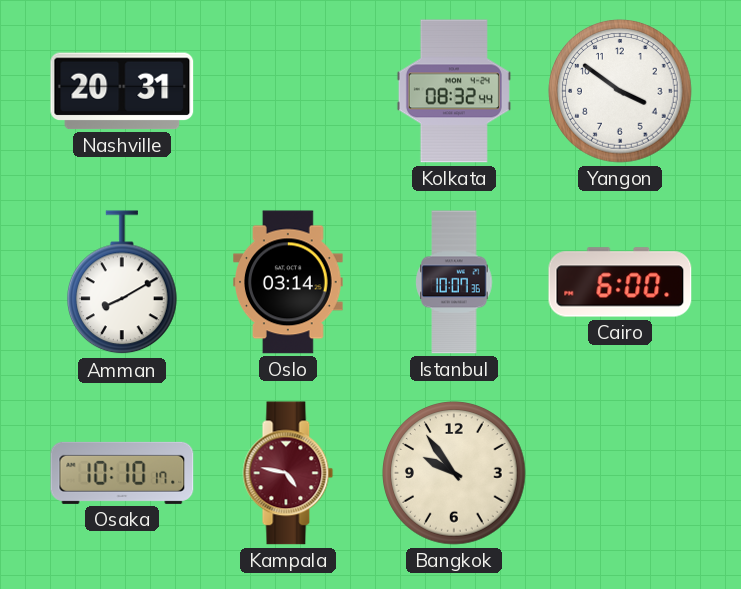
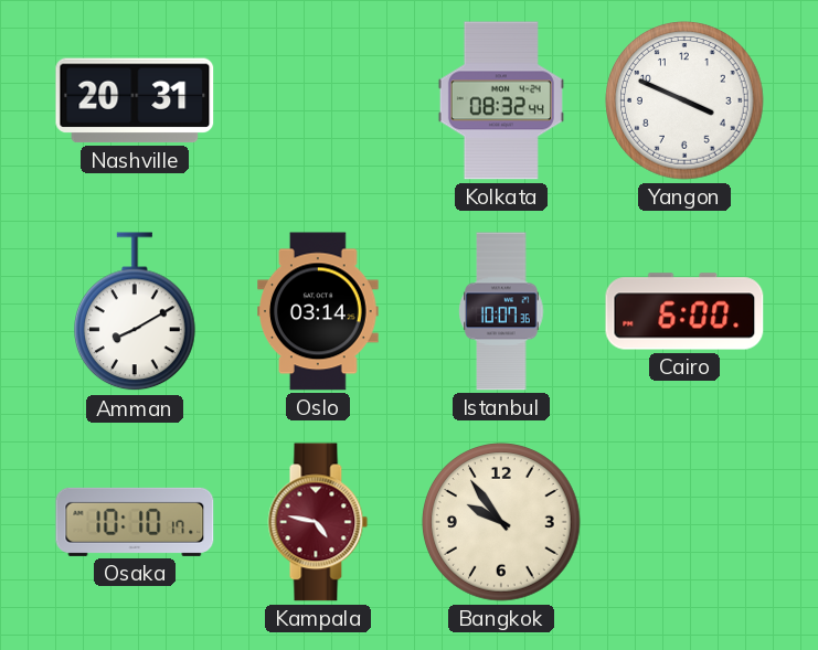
Yangon: 3:51 -> 3:49
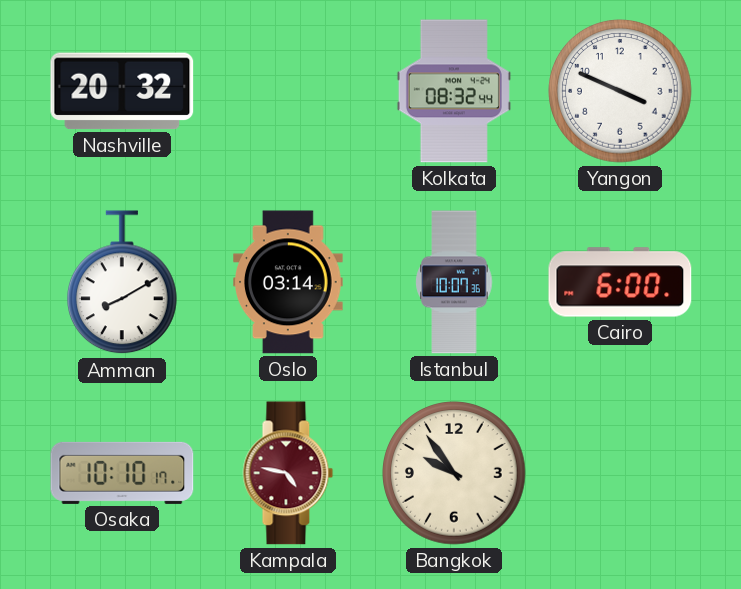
Nashville: 20:31 -> 20:32
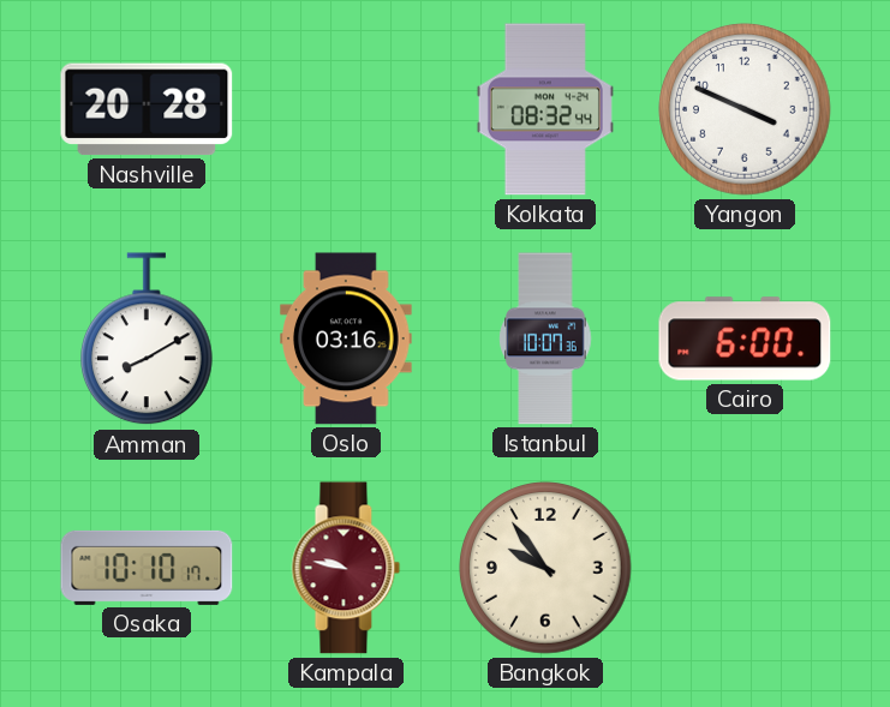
Nashville: 20:32 -> 20:28
Oslo: 03:14 -> 03:16
Kampala: 4:47 -> 9:47
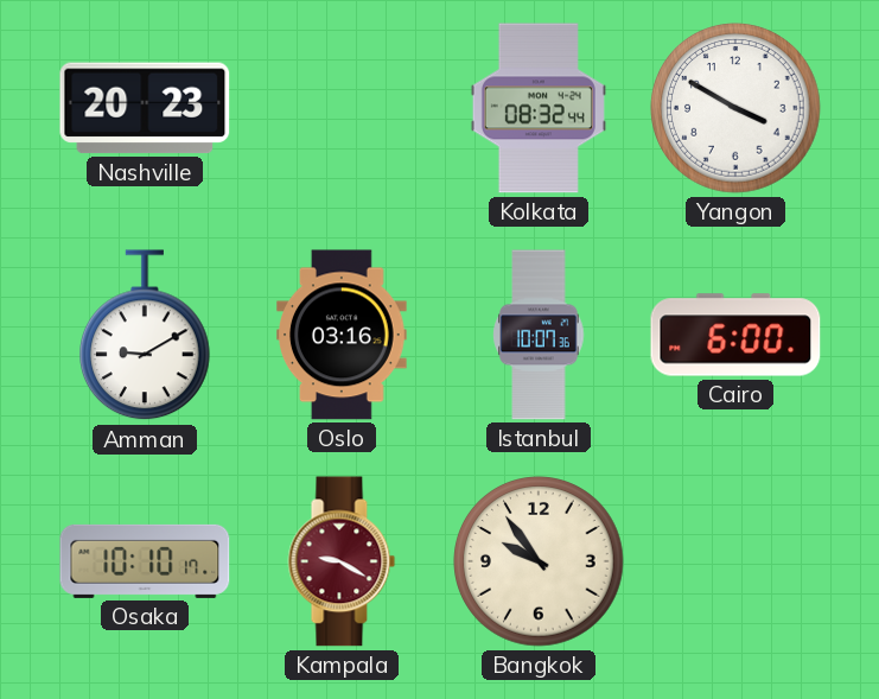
Nashville: 20:28 -> 20:23
Yangon: 3:49 -> 3:50
Amman: 8:10 -> 9:10
Kampala: 9:47 -> 9:20
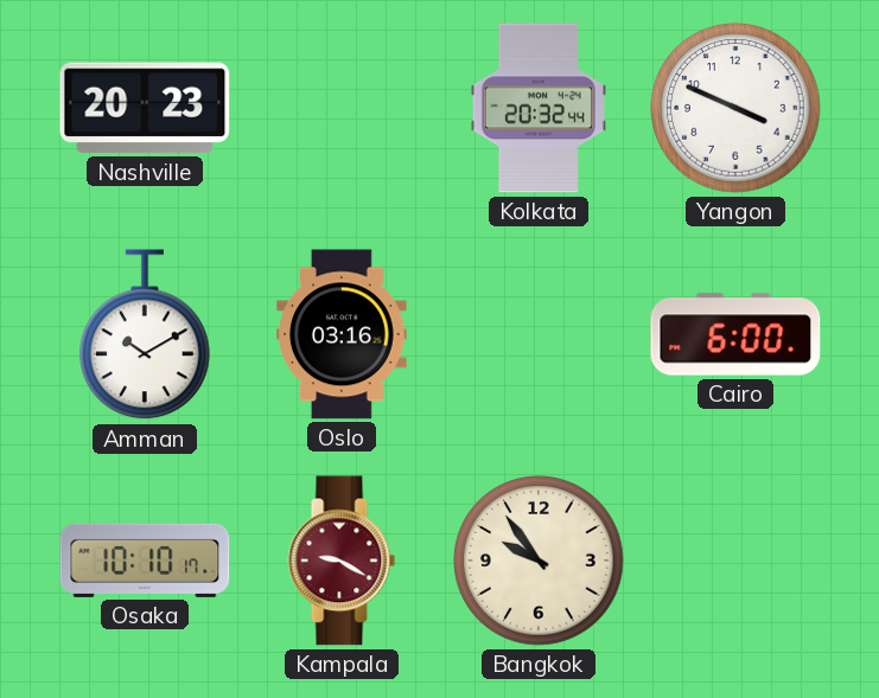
Kolkata: 08:32 -> 20:32
Yangon: 3:50 -> 3:49
Amman: 9:10 -> 10:10
Istanbul: 10:07 -> none
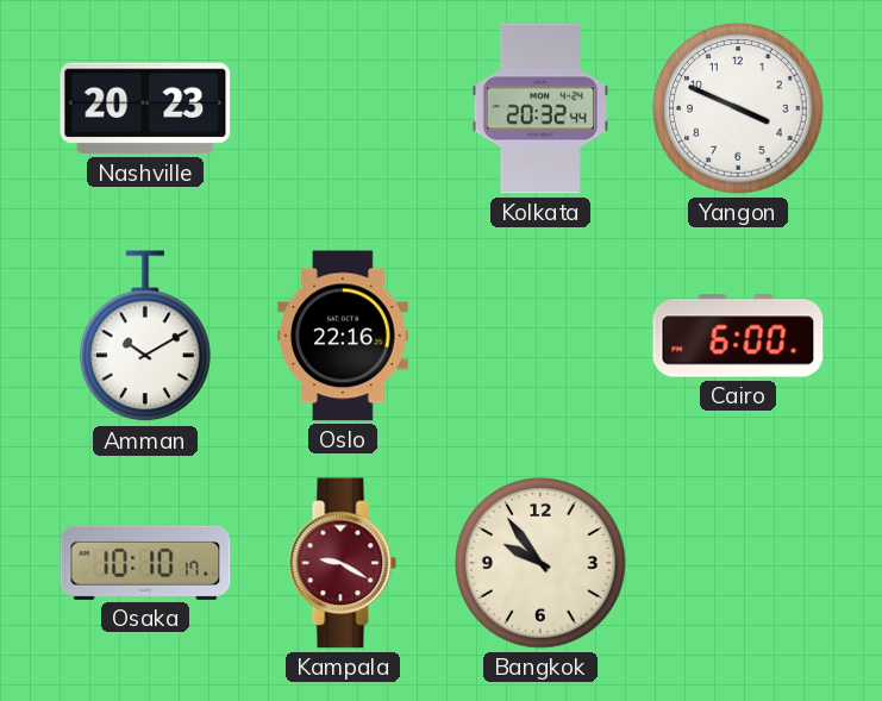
Oslo: 03:16 -> 22:16
